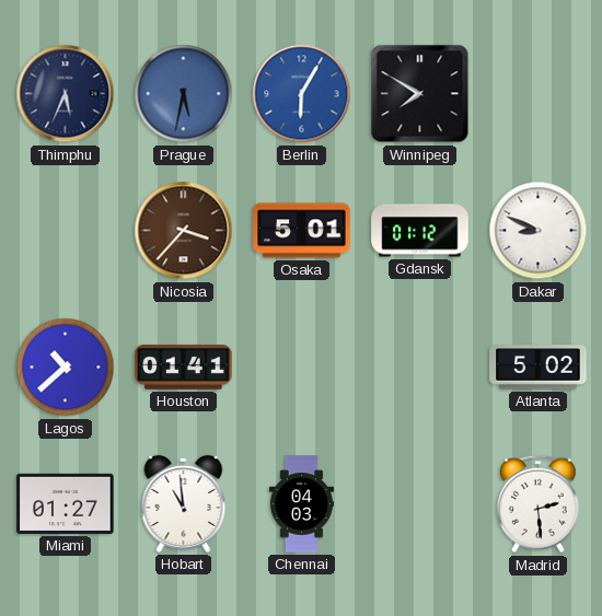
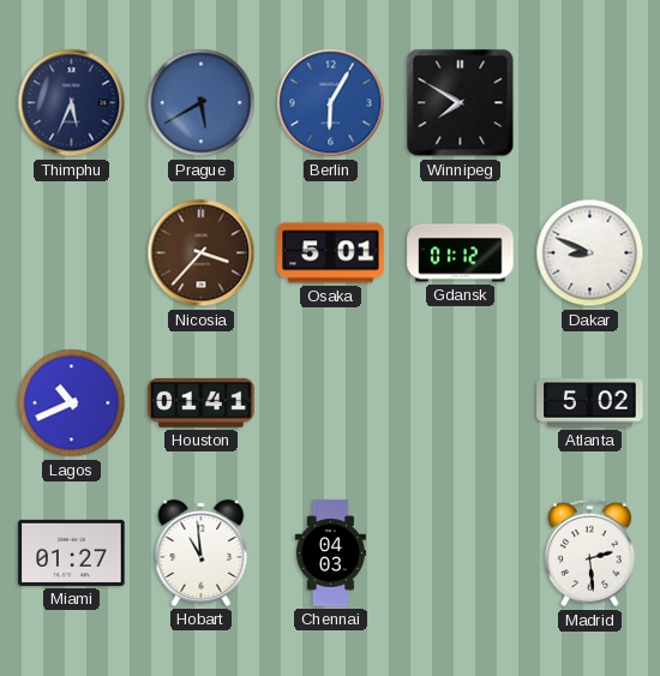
Prague: 5:32 -> 5:40
Lagos: 10:38 -> 10:41
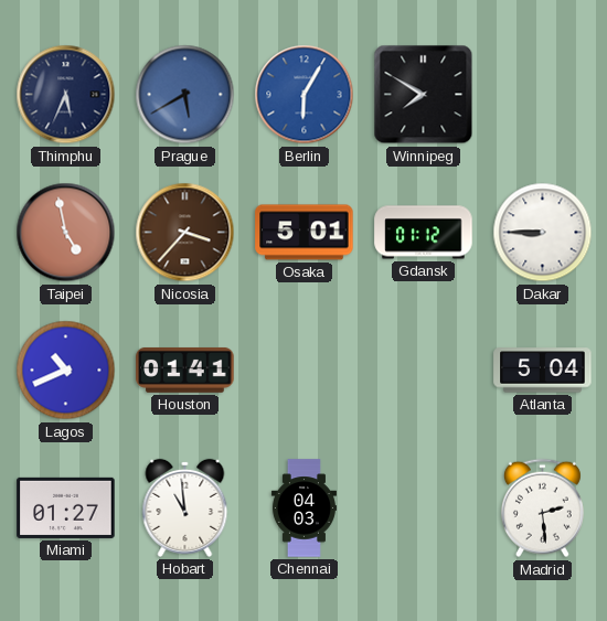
Taipei: none -> 4:58
Dakar: 8:49 -> 8:45
Atlanta: 5:02 -> 5:04
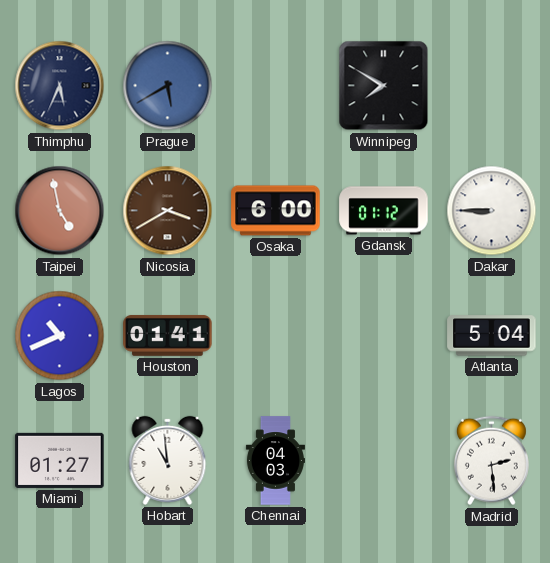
Berlin: 6:05 -> none
Nicosia: 3:37 -> 3:40
Osaka: 5:01 -> 6:00
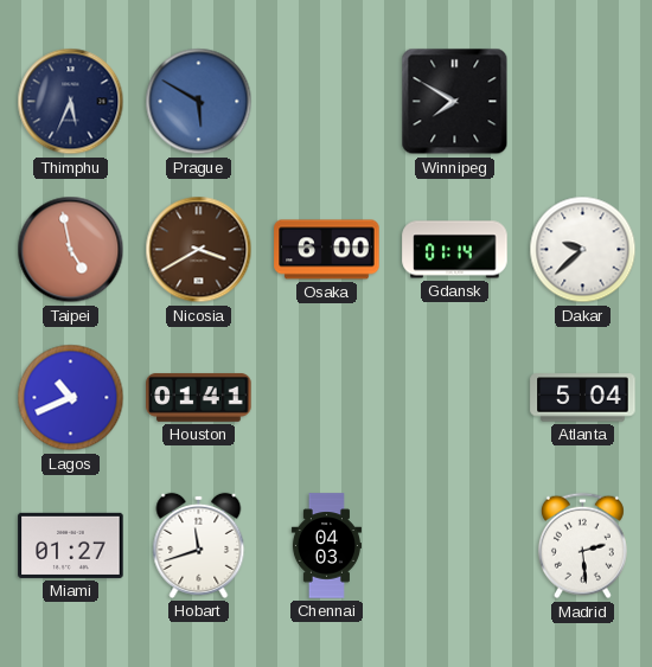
Prague: 5:40 -> 5:50
Gdansk: 01:12 -> 01:14
Dakar: 8:45 -> 9:38
Hobart: 10:59 -> 11:42
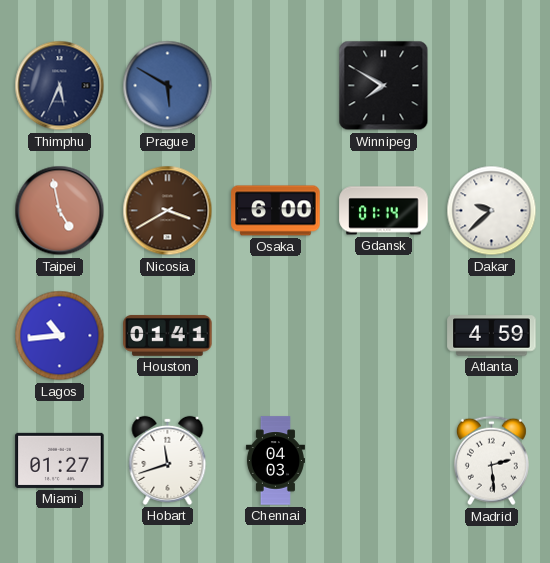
Lagos: 10:41 -> 10:44
Atlanta: 5:04 -> 4:59
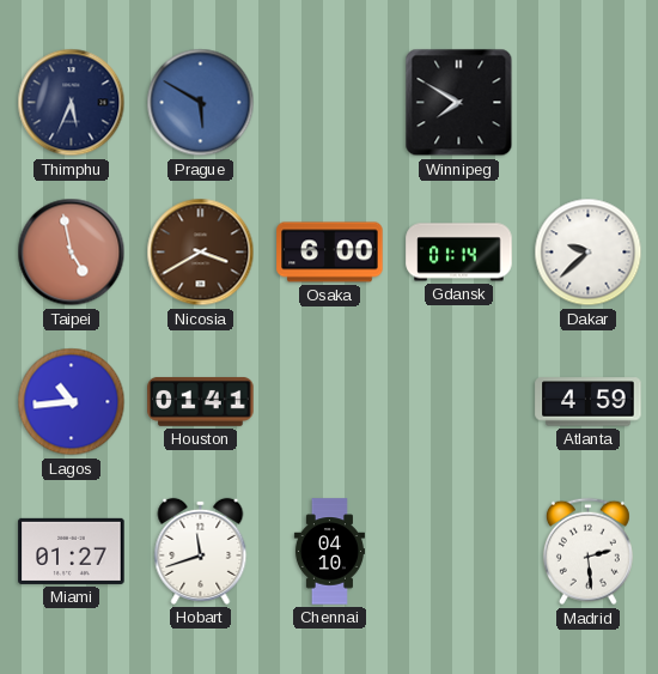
Chennai: 04:03 -> 04:10
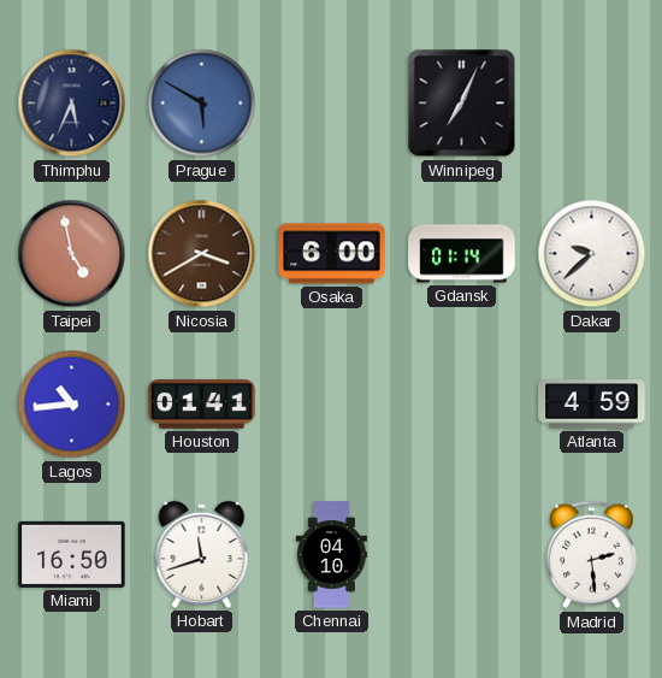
Winnipeg: 7:50 -> 7:04
Miami: 01:27 -> 16:50
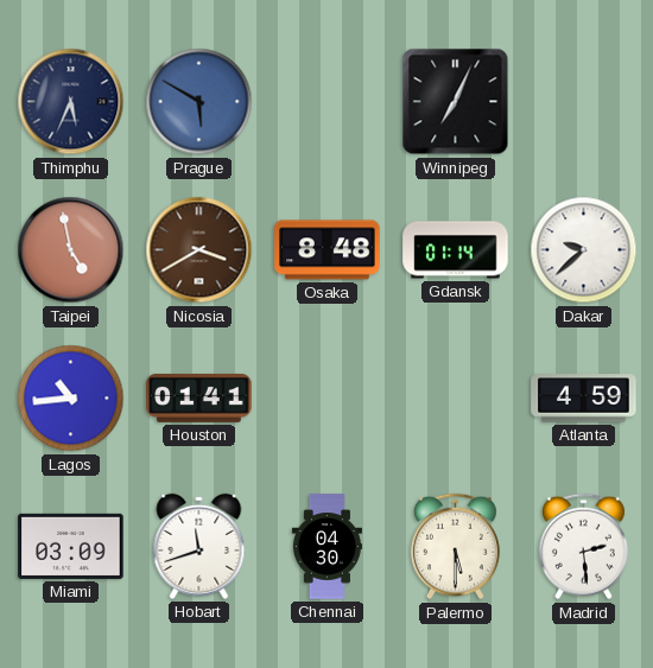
Osaka: 6:00 -> 8:48
Miami: 16:50 -> 03:09
Chennai: 04:10 -> 04:30
Palermo: none -> 5:30
